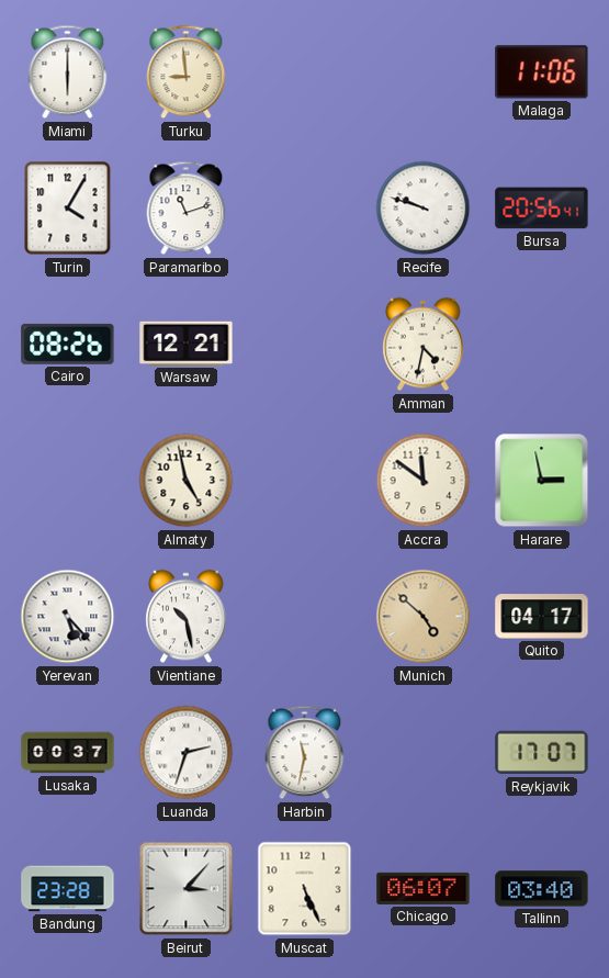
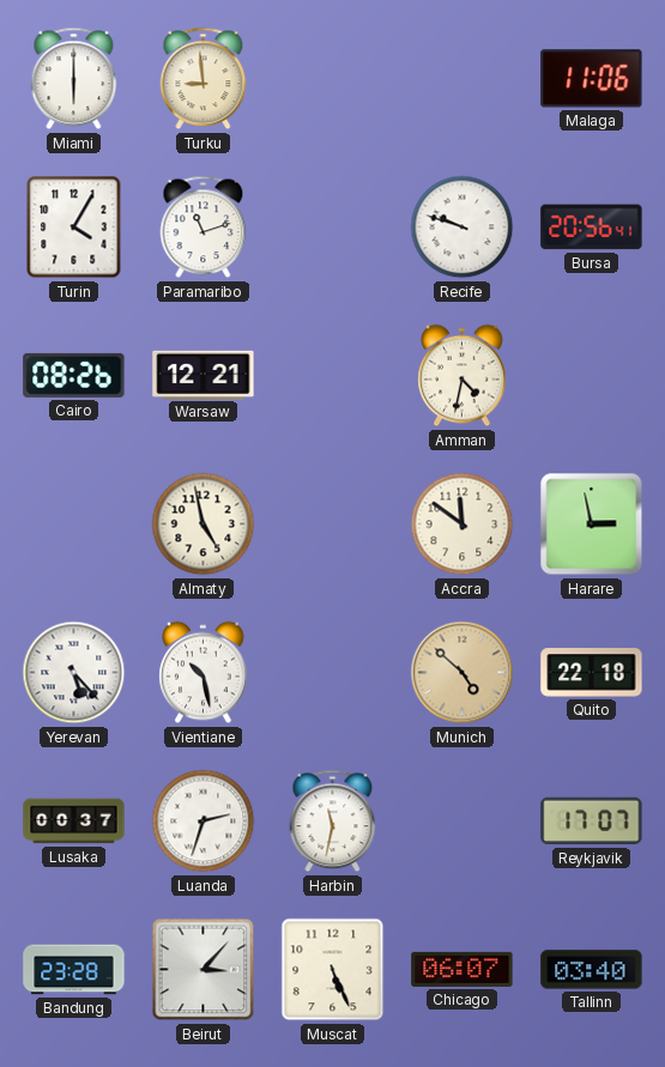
Quito: 04:17 -> 22:18
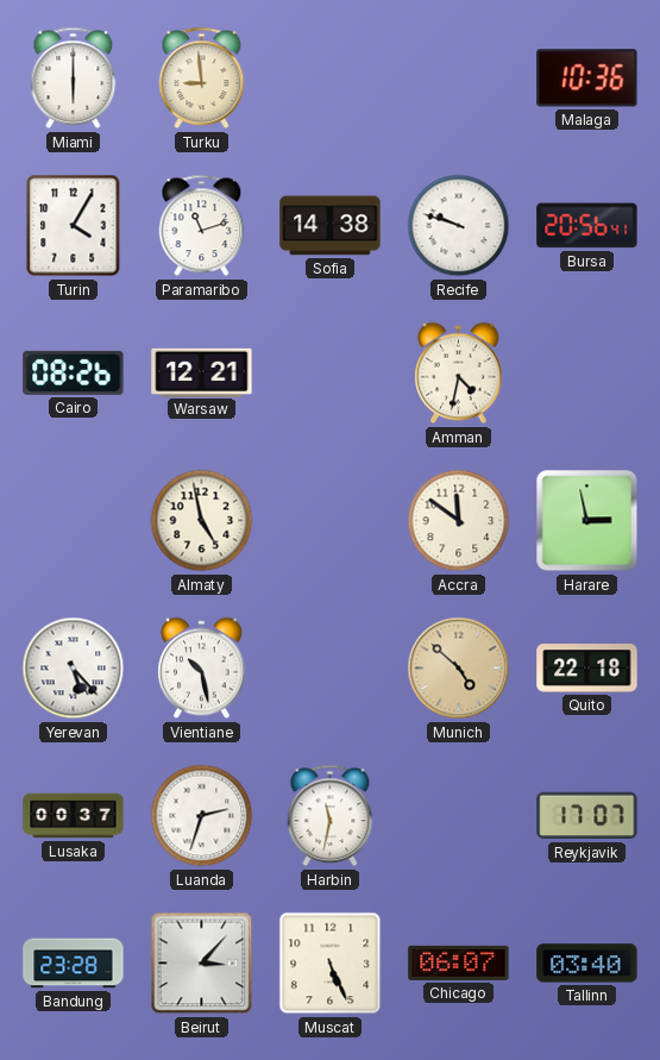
Malaga: 11:06 -> 10:36
Sofia: none -> 14:38
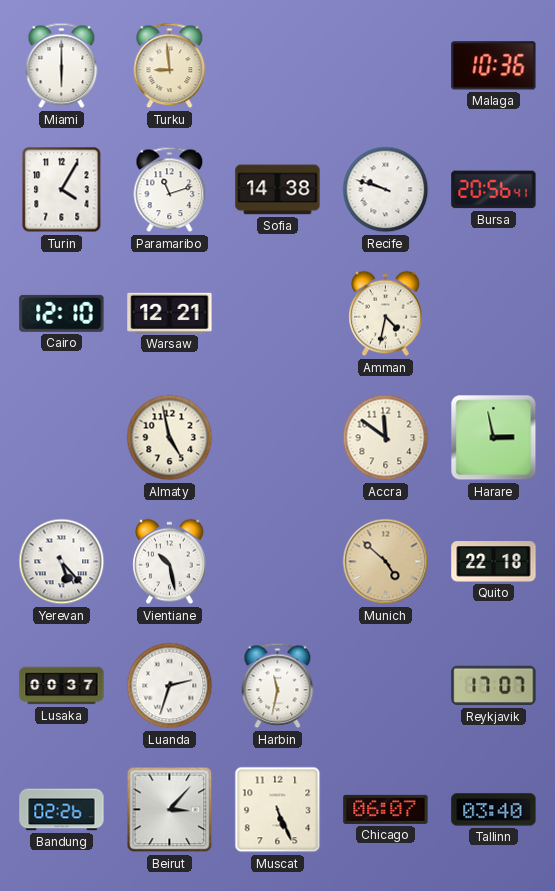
Cairo: 08:26 -> 12:10
Bandung: 23:28 -> 02:26
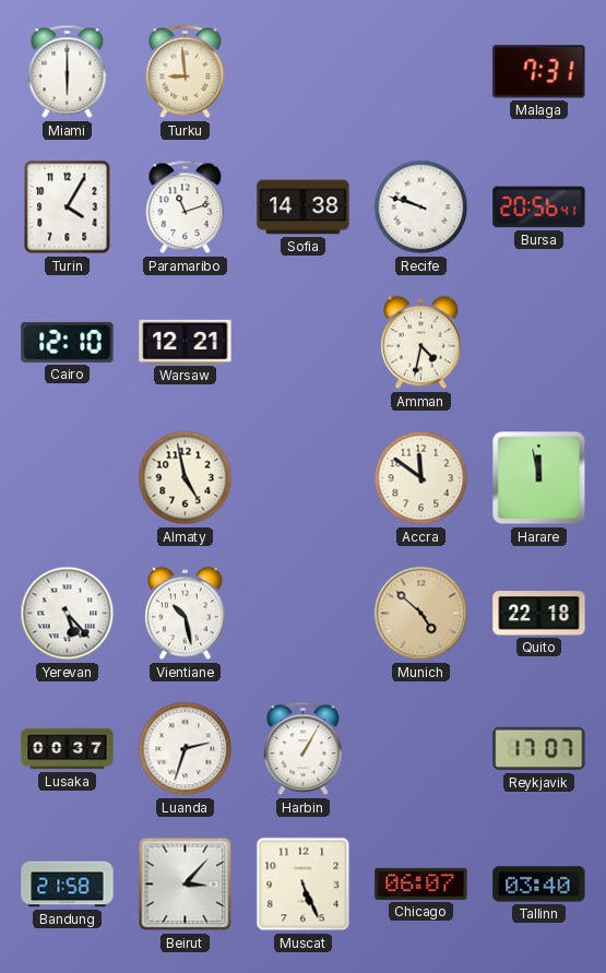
Malaga: 10:36 -> 7:31
Harare: 2:58 -> 11:58
Harbin: 11:32 -> 1:05
Bandung: 02:26 -> 21:58
